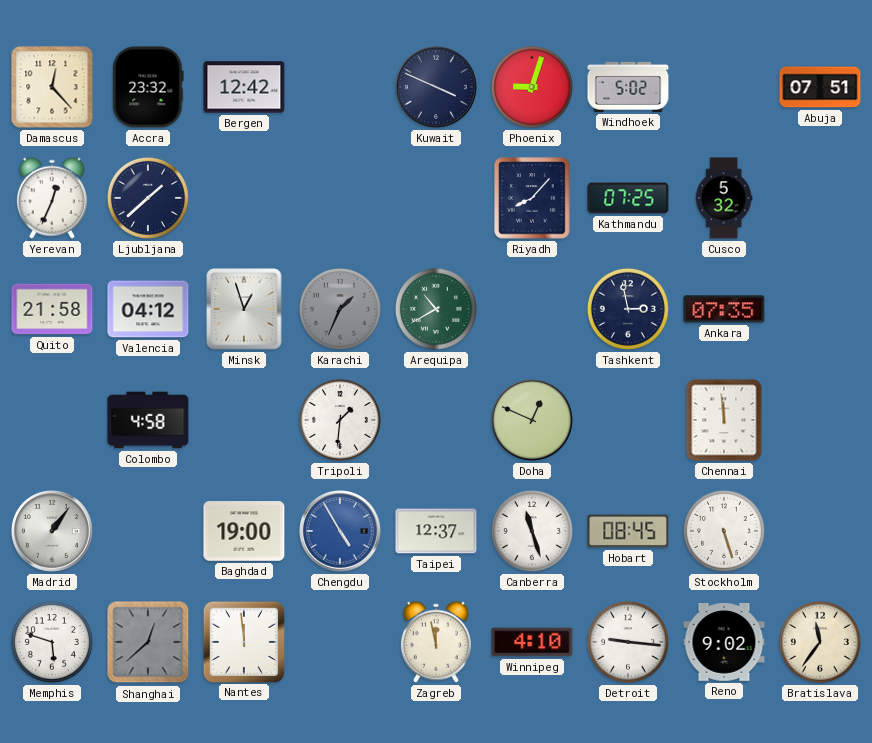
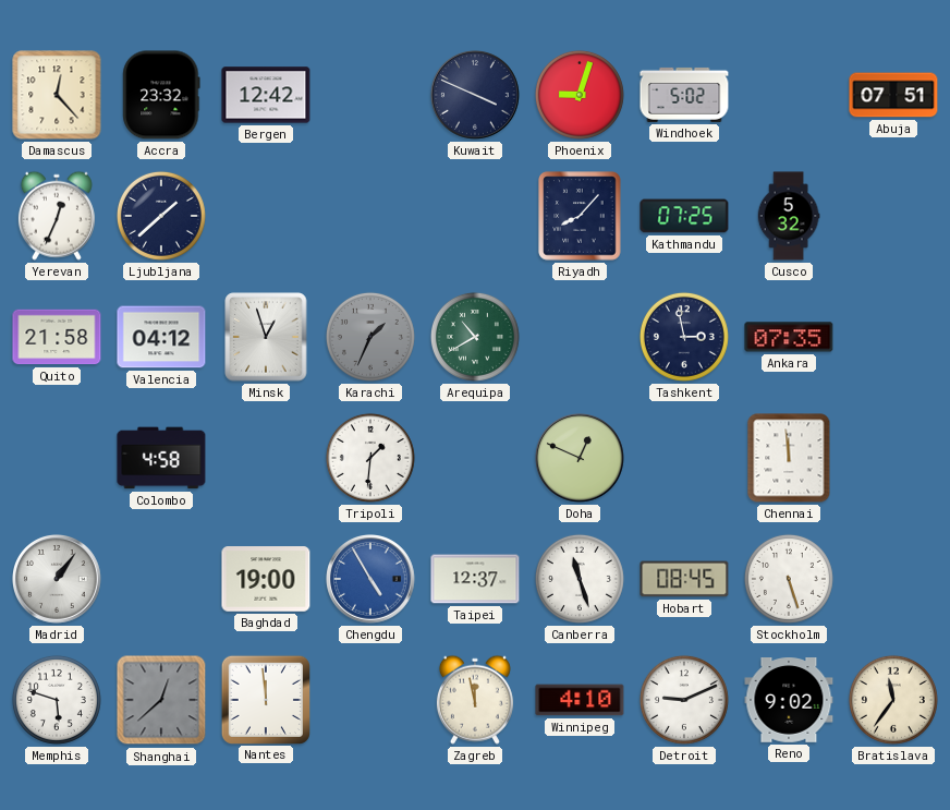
Detroit: 9:16 -> 9:11
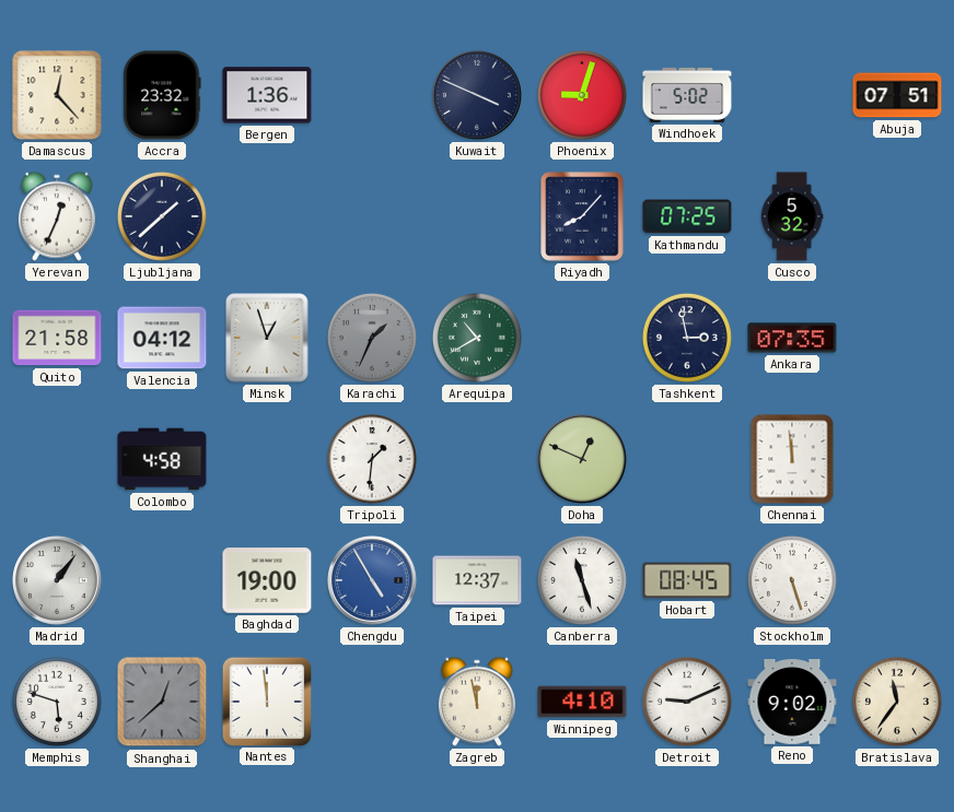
Bergen: 12:42 -> 1:36
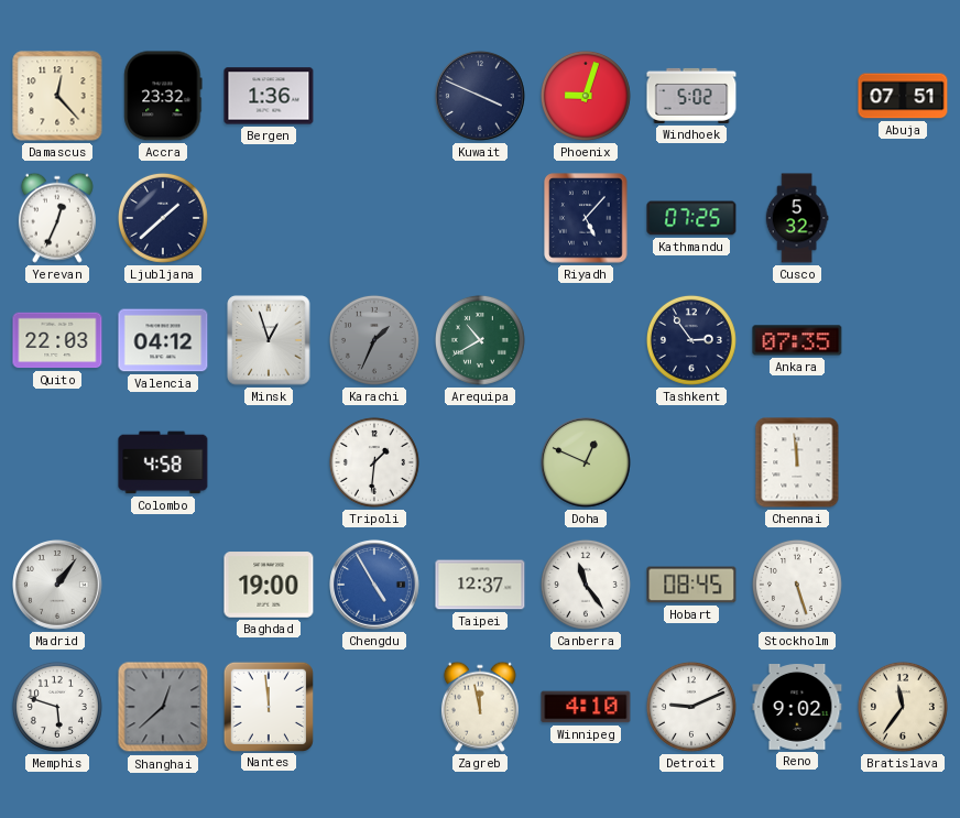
Riyadh: 8:07 -> 5:07
Quito: 21:58 -> 22:03
Tashkent: 2:58 -> 2:54
Canberra: 11:27 -> 11:24
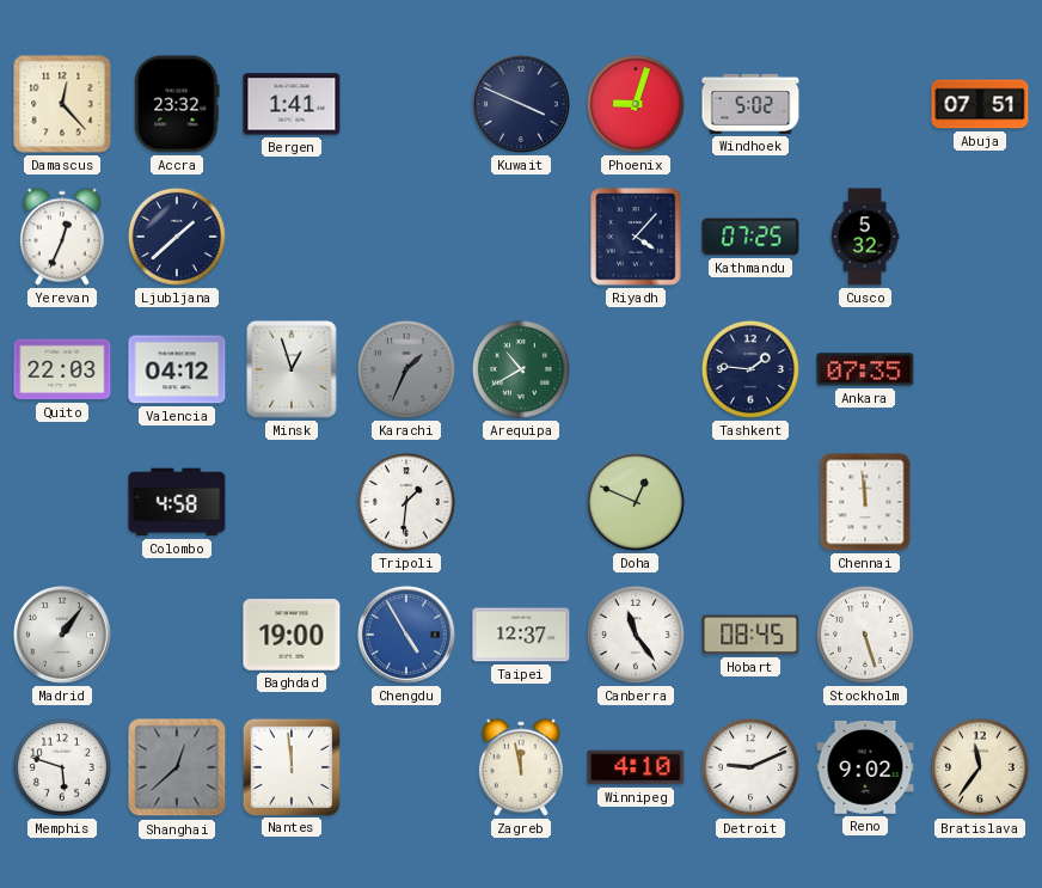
Bergen: 1:36 -> 1:41
Riyadh: 5:07 -> 4:07
Tashkent: 2:54 -> 1:46
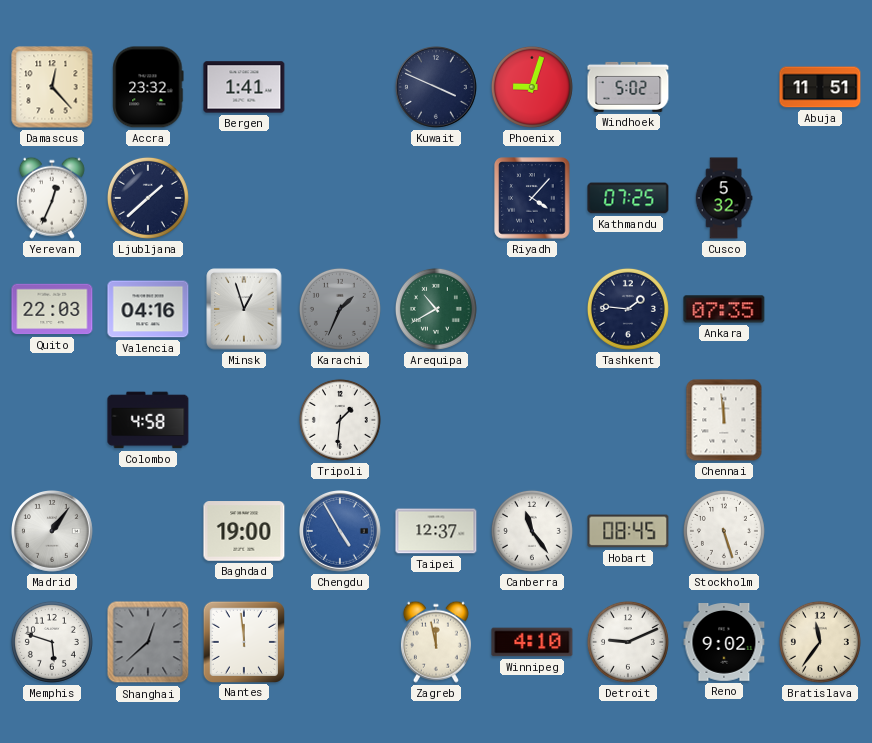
Abuja: 07:51 -> 11:51
Valencia: 04:12 -> 04:16
Doha: 12:49 -> none
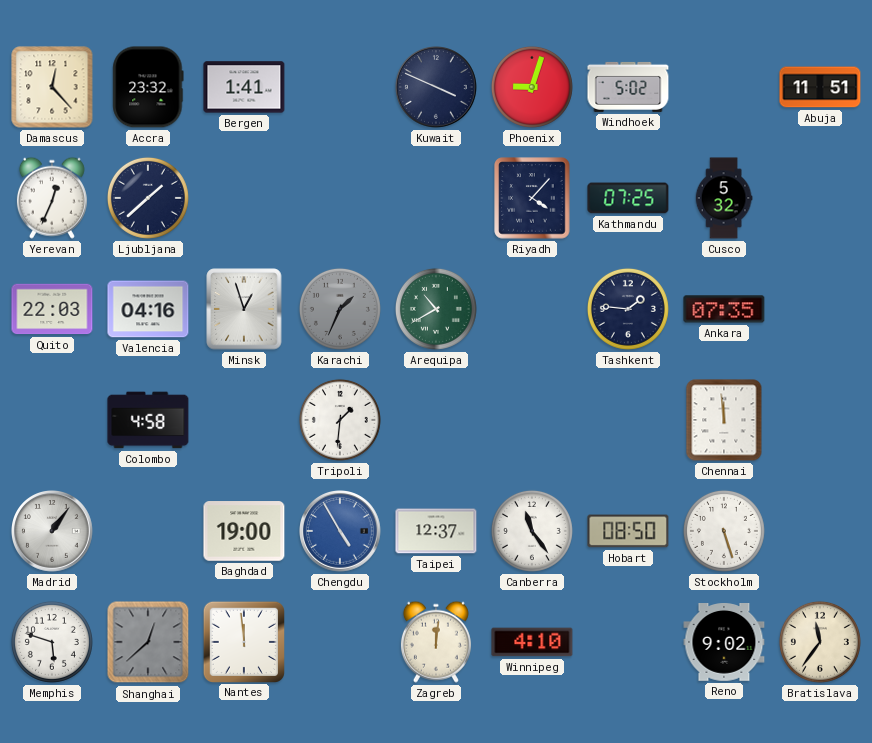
Hobart: 08:45 -> 08:50
Zagreb: 11:58 -> 12:01
Detroit: 9:11 -> none
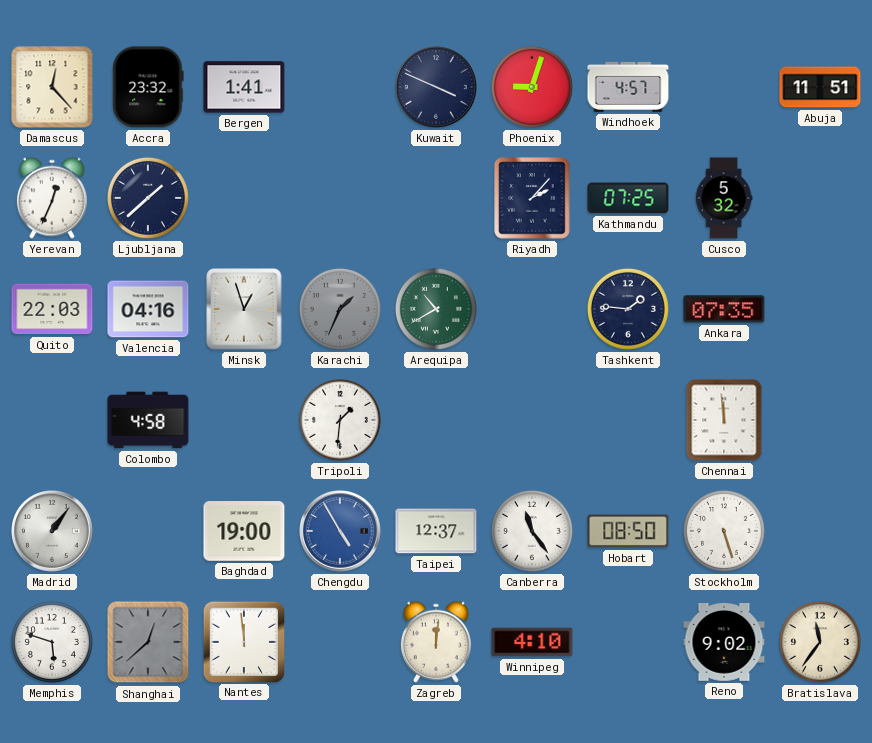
Windhoek: 5:02 -> 4:57
Riyadh: 4:07 -> 2:07
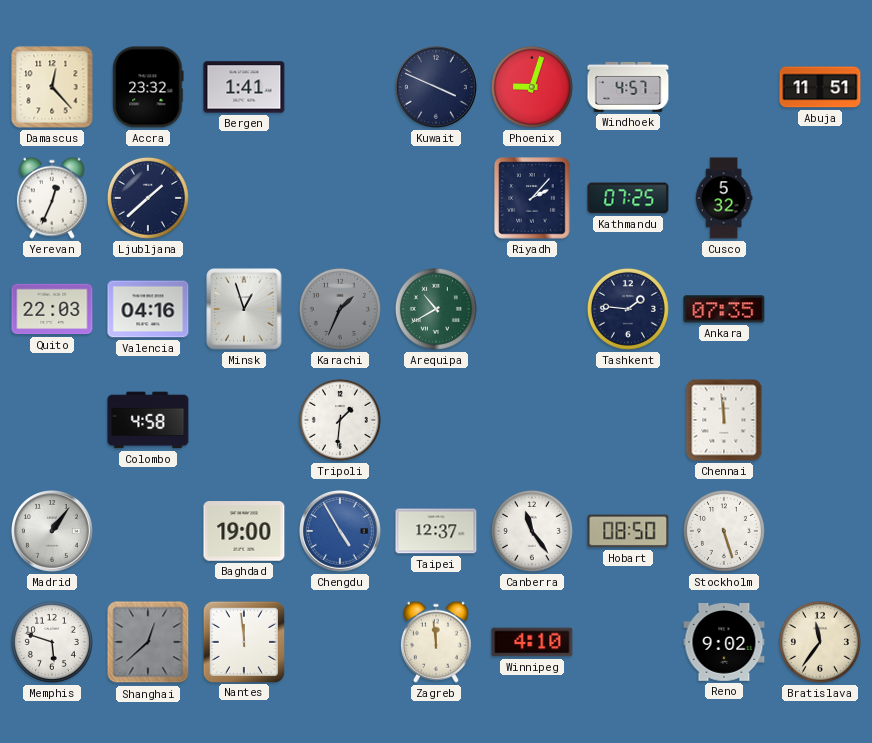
Zagreb: 12:01 -> 11:59
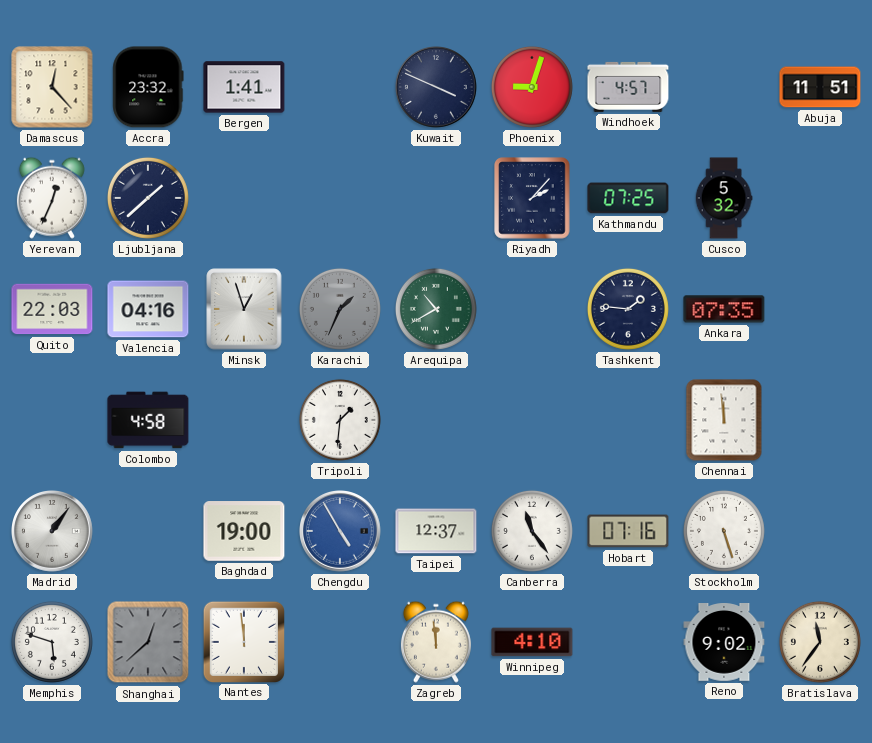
Hobart: 08:50 -> 07:16
